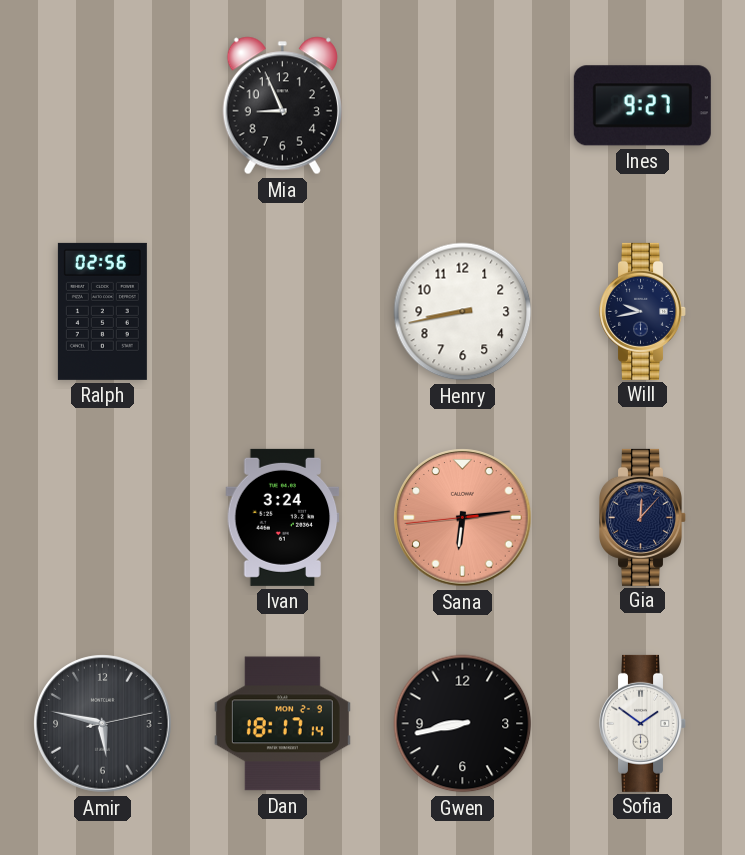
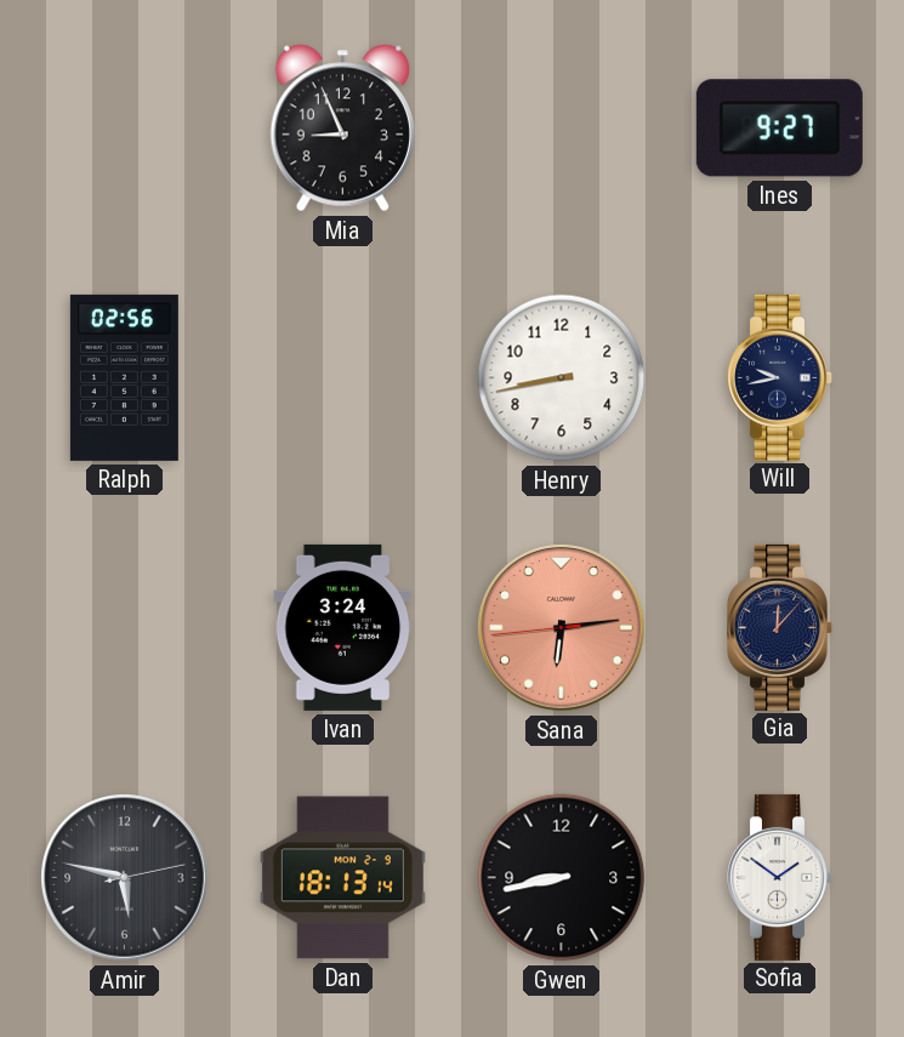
Dan: 18:17 -> 18:13
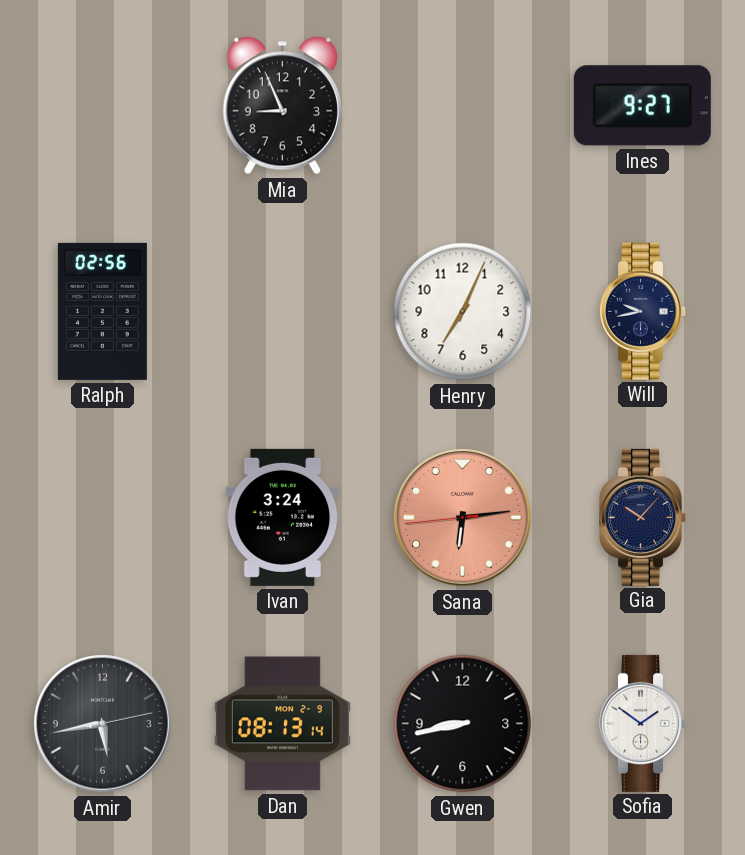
Henry: 8:43 -> 7:04
Gia: 12:07 -> 10:07
Amir: 5:47 -> 5:43
Dan: 18:13 -> 08:13
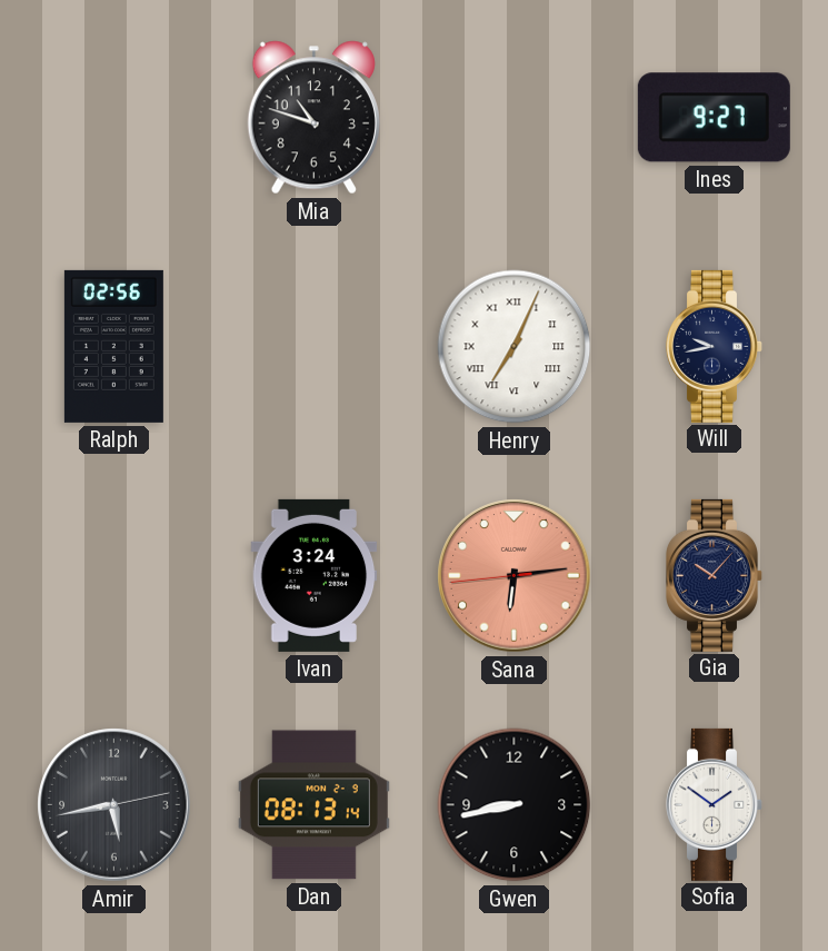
Mia: 8:56 -> 10:48
Henry numerals: Arabic -> Roman
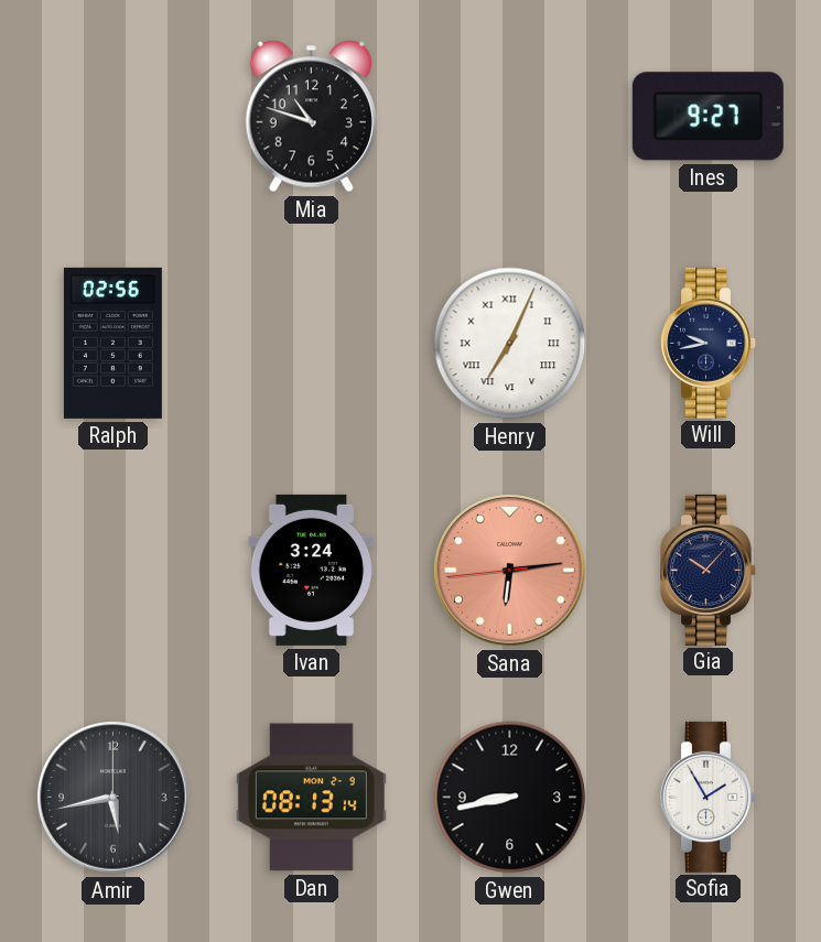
Amir: 5:43:13 -> 5:43:00
Sofia: 1:51 -> 1:55
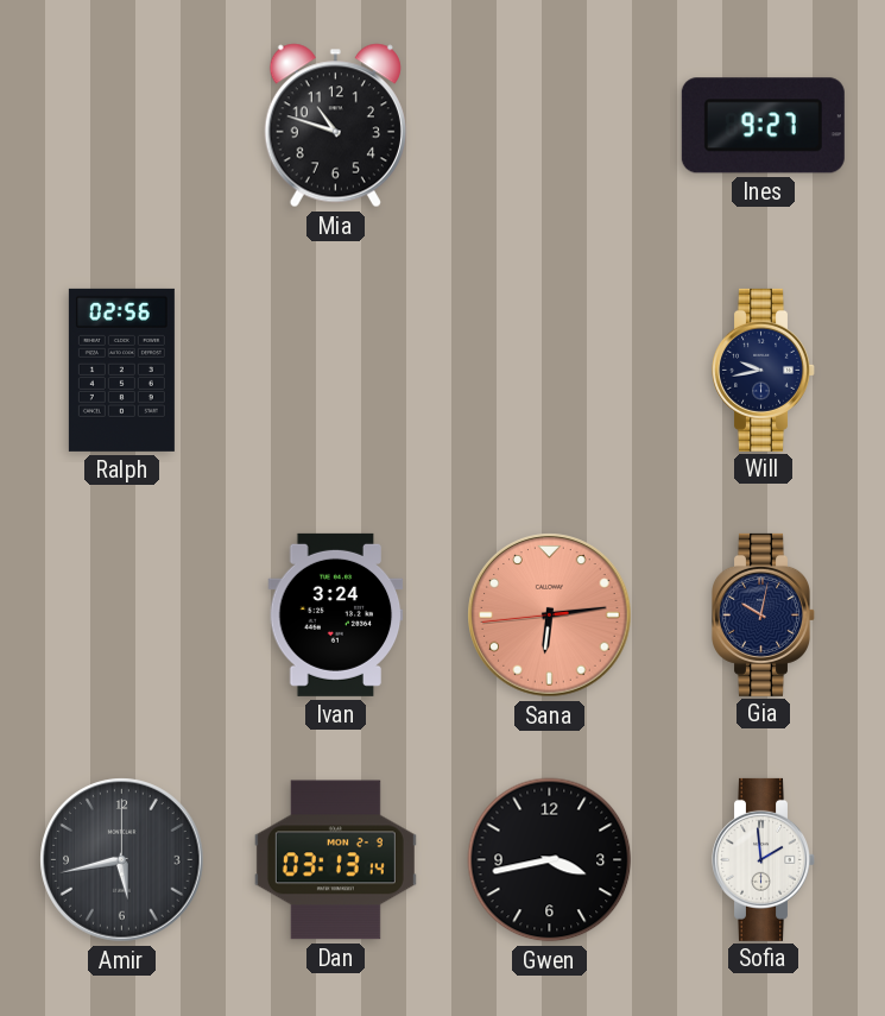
Henry: 7:04 -> none
Gia: 10:07 -> 10:02
Dan: 08:13 -> 03:13
Gwen: 8:43 -> 3:43
Sofia: 1:55 -> 1:59
